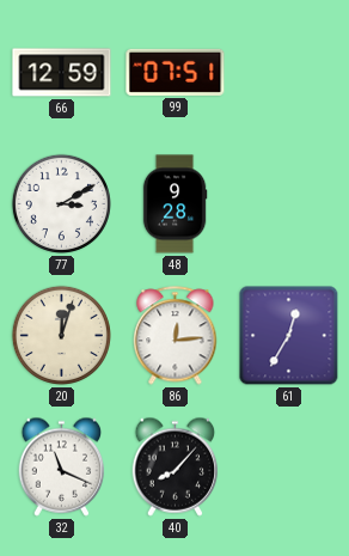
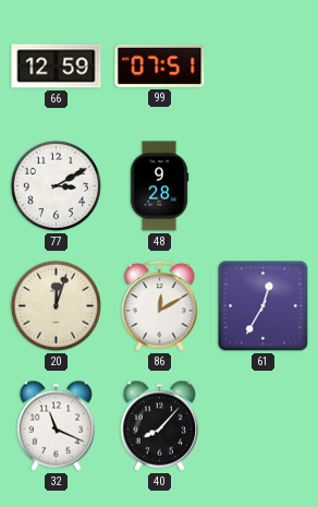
86: 12:14 -> 12:10
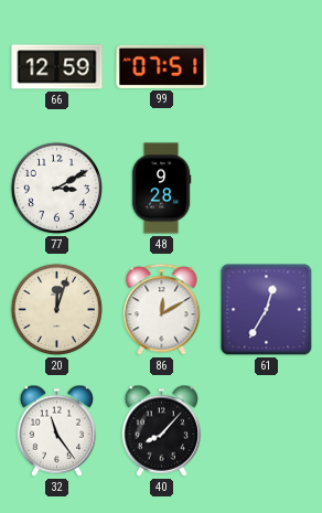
32: 11:19 -> 11:24
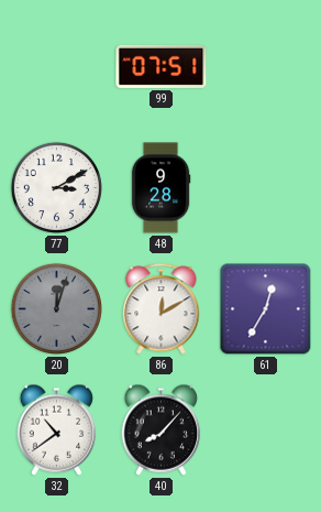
66: 12:59 -> none
20 dial: cream -> grey
32: 11:24 -> 10:39
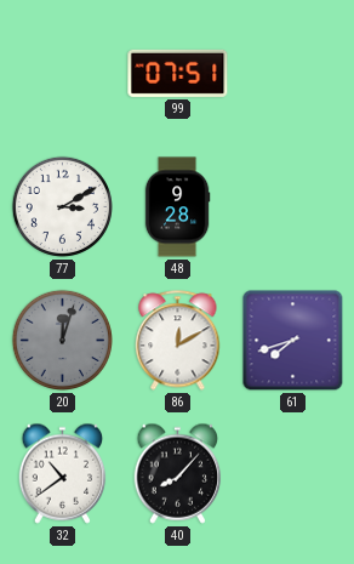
61: 12:35 -> 7:42
